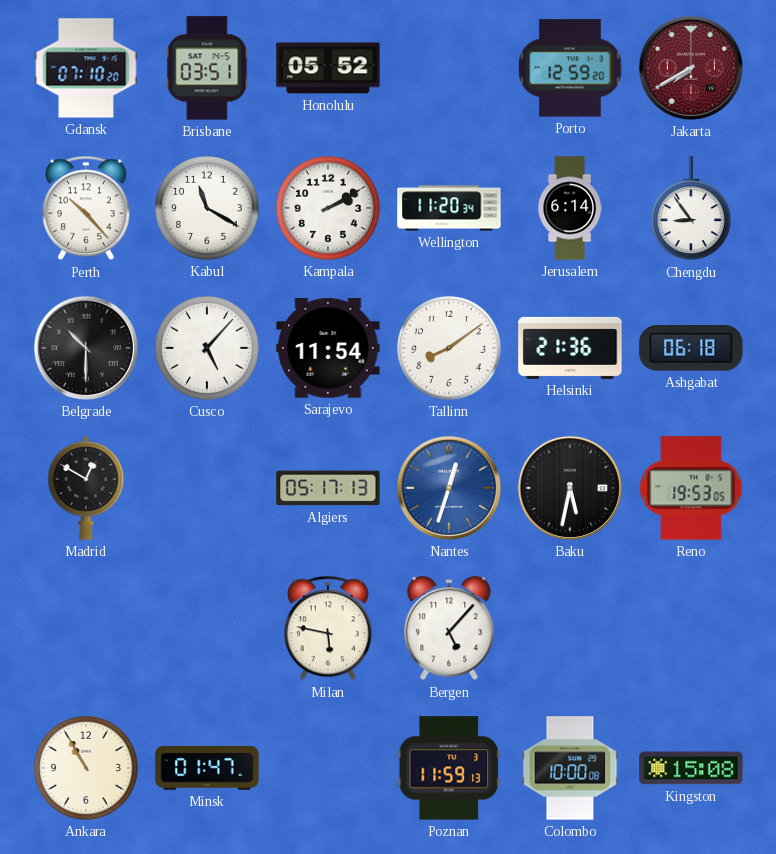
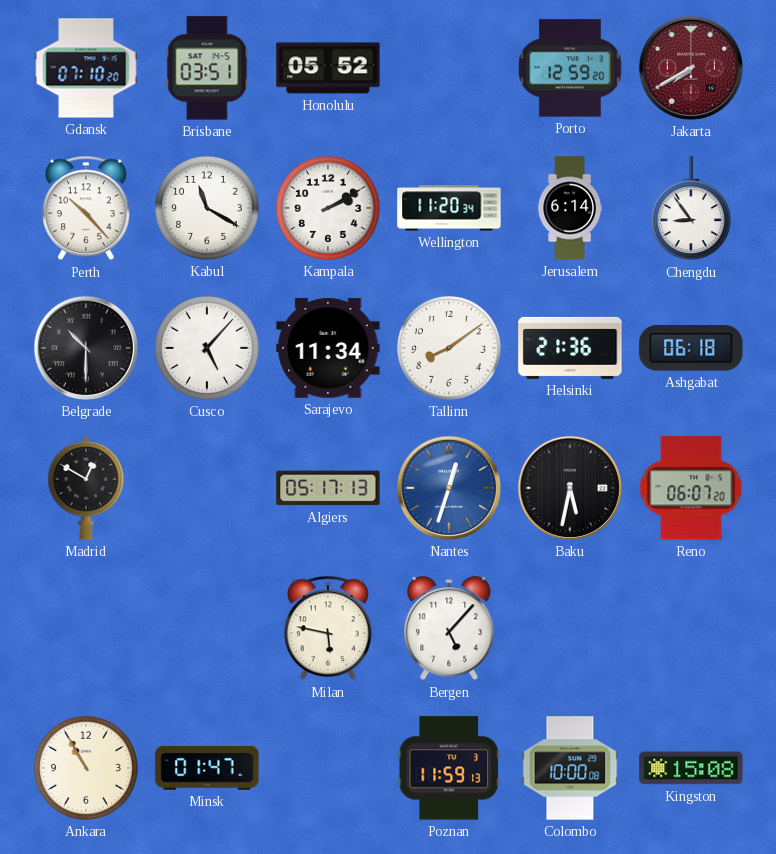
Sarajevo: 11:54 -> 11:34
Reno: 19:53 -> 06:07
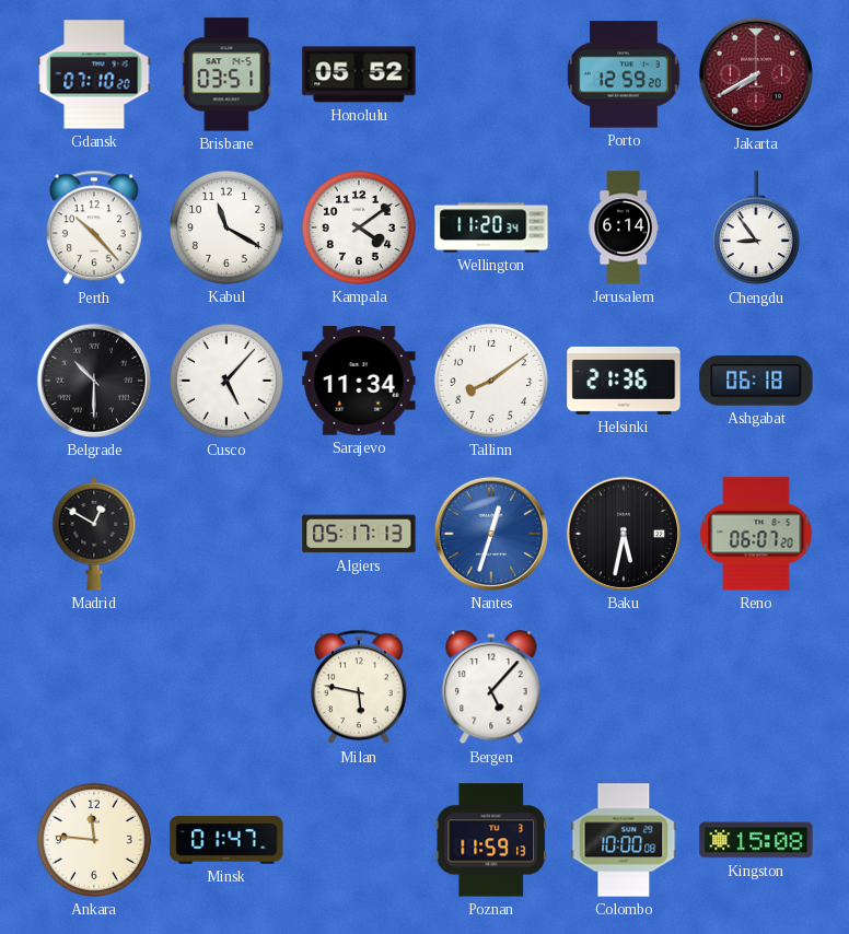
Kampala: 2:10 -> 4:09
Ankara: 10:55 -> 11:46
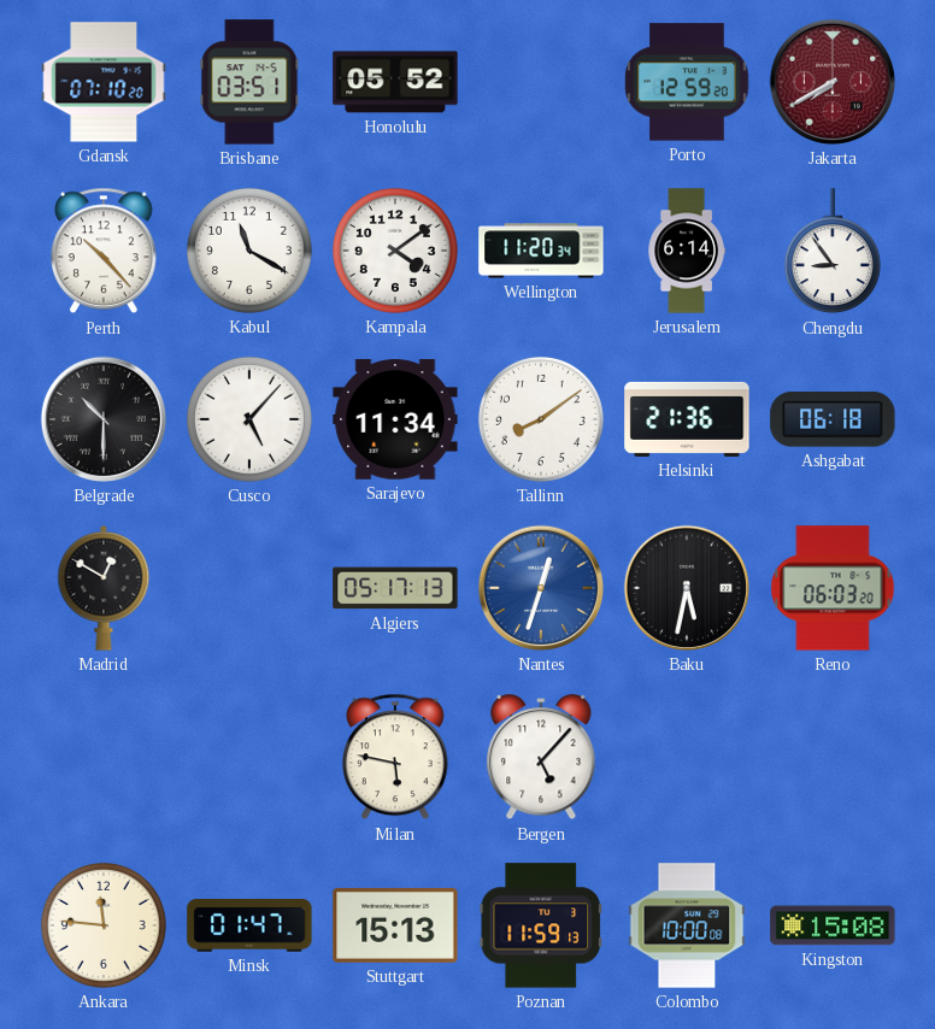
Reno: 06:07 -> 06:03
Stuttgart: none -> 15:13
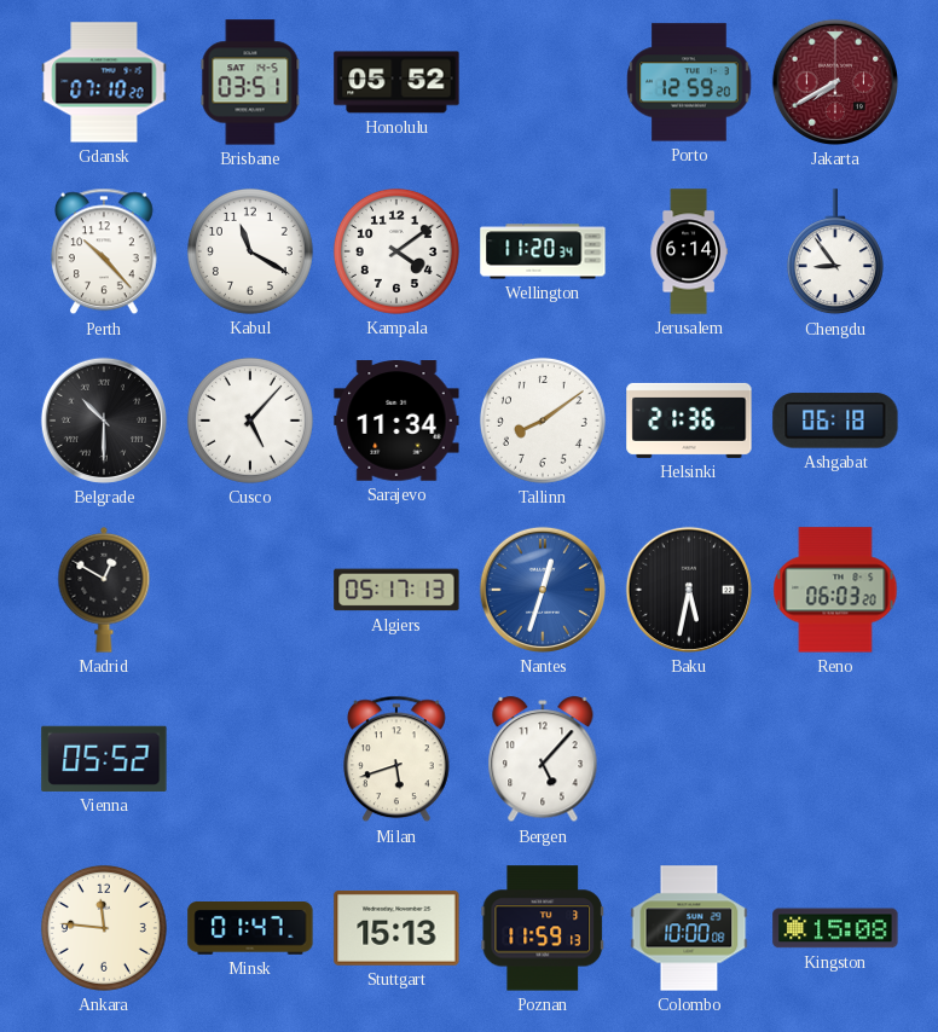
Vienna: none -> 05:52
Milan: 5:47 -> 5:42
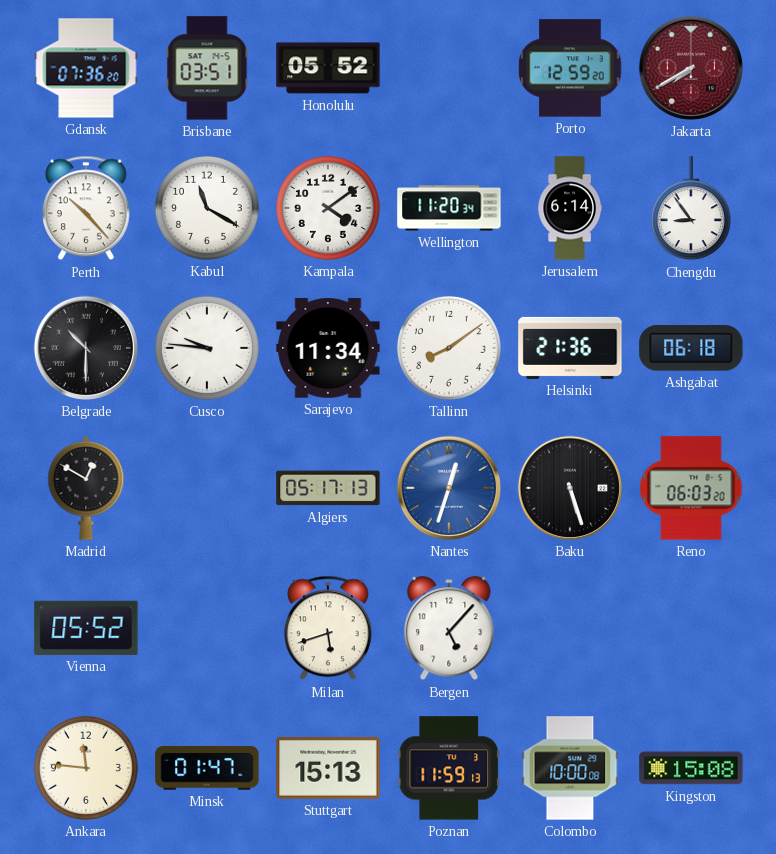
Gdansk: 07:10 -> 07:36
Cusco: 5:07 -> 9:46
Baku: 5:32 -> 5:27
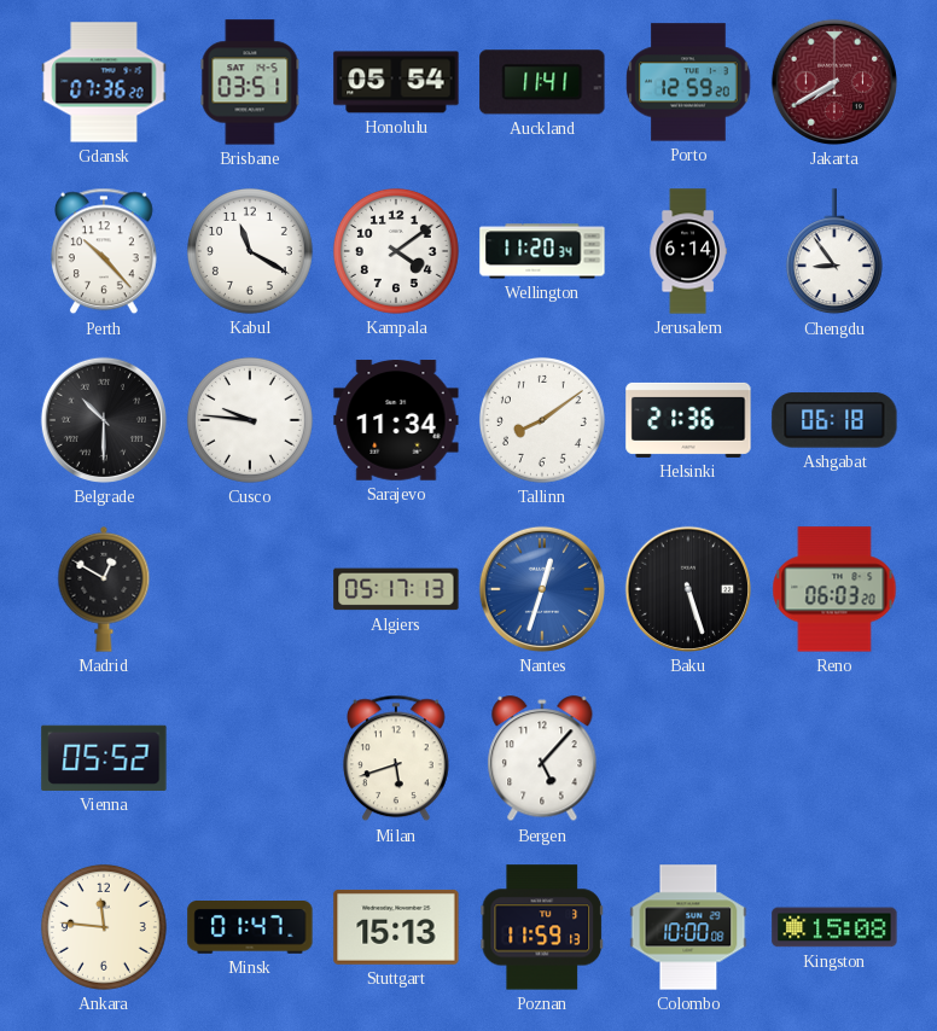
Honolulu: 05:52 -> 05:54
Auckland: none -> 11:41
